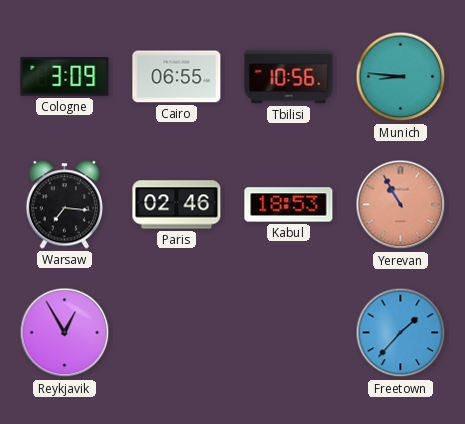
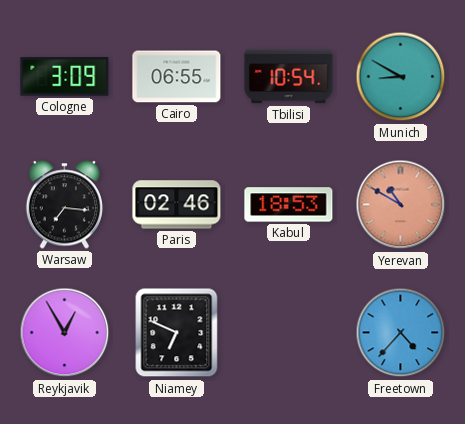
Tbilisi: 10:56 -> 10:54
Munich: 8:46 -> 8:50
Yerevan: 10:55 -> 10:50
Niamey: none -> 6:49
Freetown: 1:37 -> 4:37
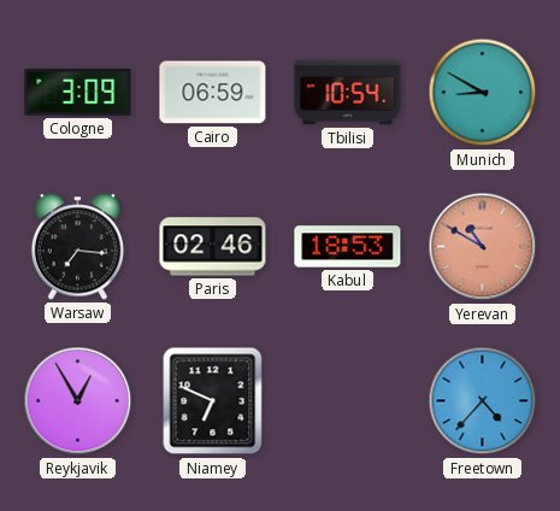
Cairo: 06:55 -> 06:59
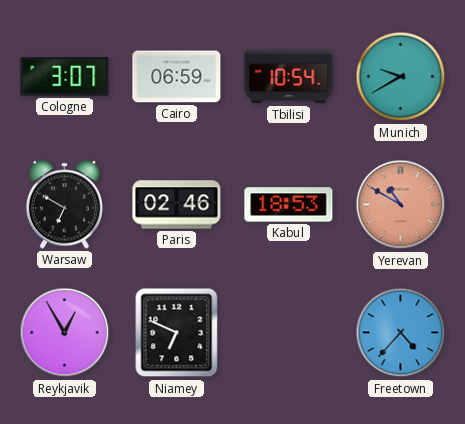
Cologne: 3:09 -> 3:07
Munich: 8:50 -> 9:40
Warsaw: 7:16 -> 6:50
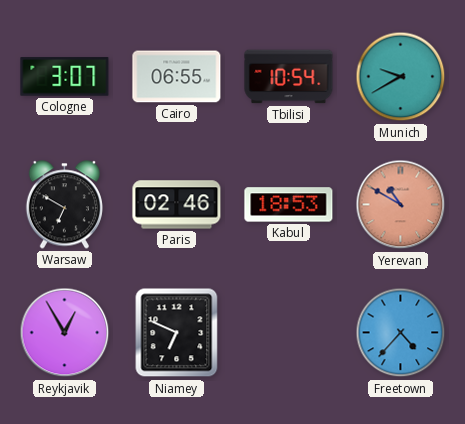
Cairo: 06:59 -> 06:55
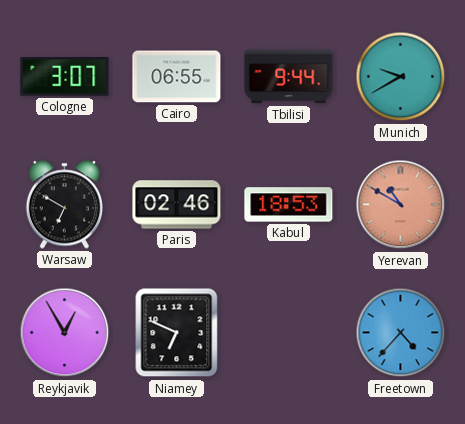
Tbilisi: 10:54 -> 9:44
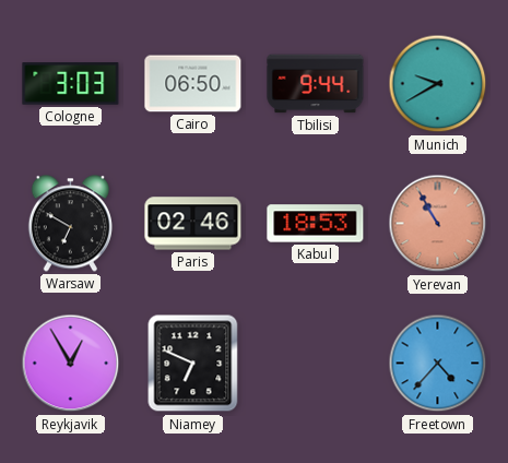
Cologne: 3:07 -> 3:03
Cairo: 06:55 -> 06:50
Yerevan: 10:50 -> 10:55
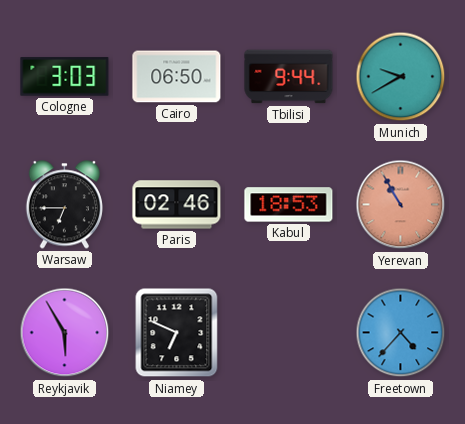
Warsaw: 6:50 -> 6:45
Reykjavik: 12:55 -> 5:55
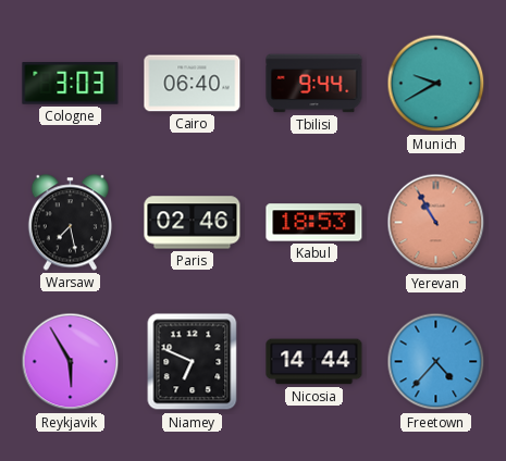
Cairo: 06:50 -> 06:40
Warsaw: 6:45 -> 7:28
Nicosia: none -> 14:44
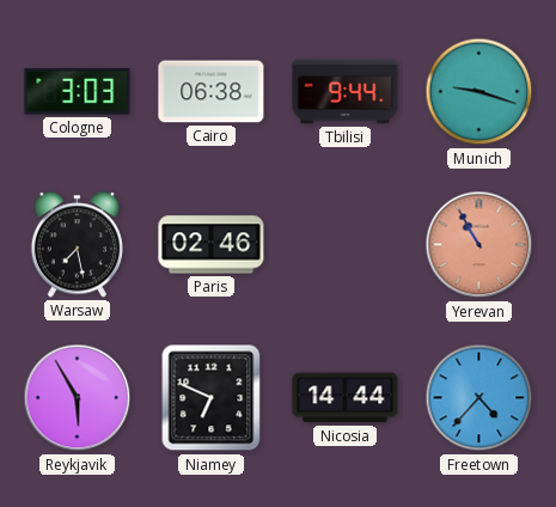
Cairo: 06:40 -> 06:38
Munich: 9:40 -> 9:18
Kabul: 18:53 -> none
